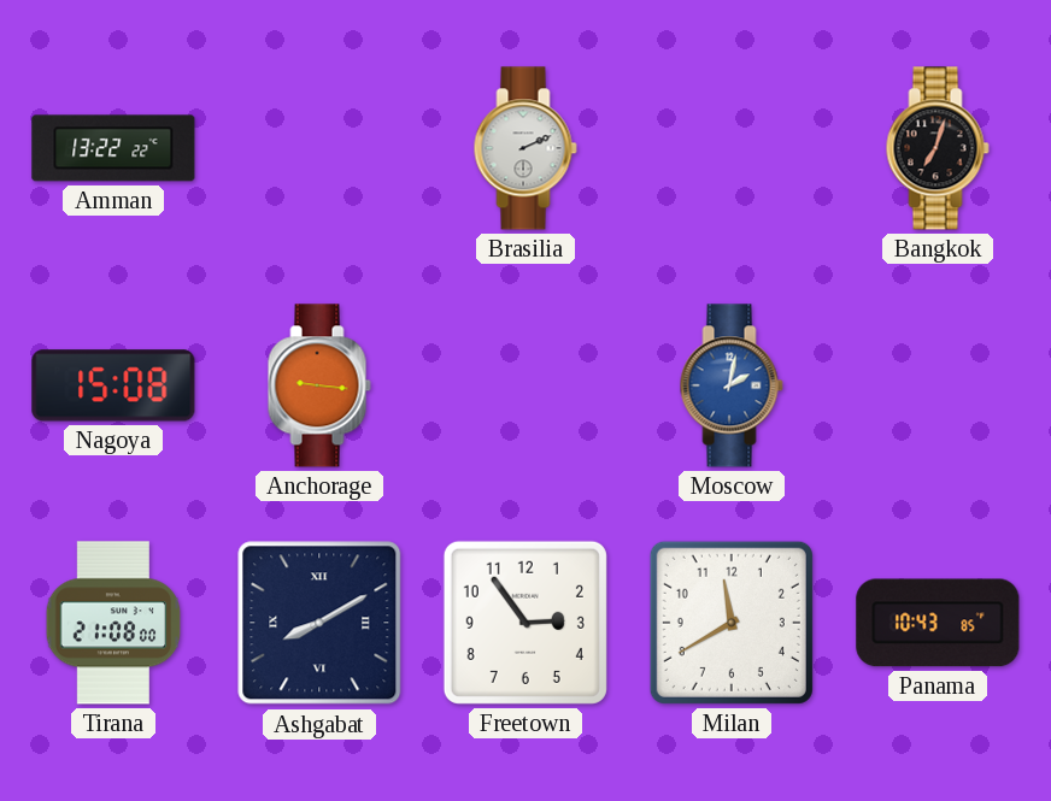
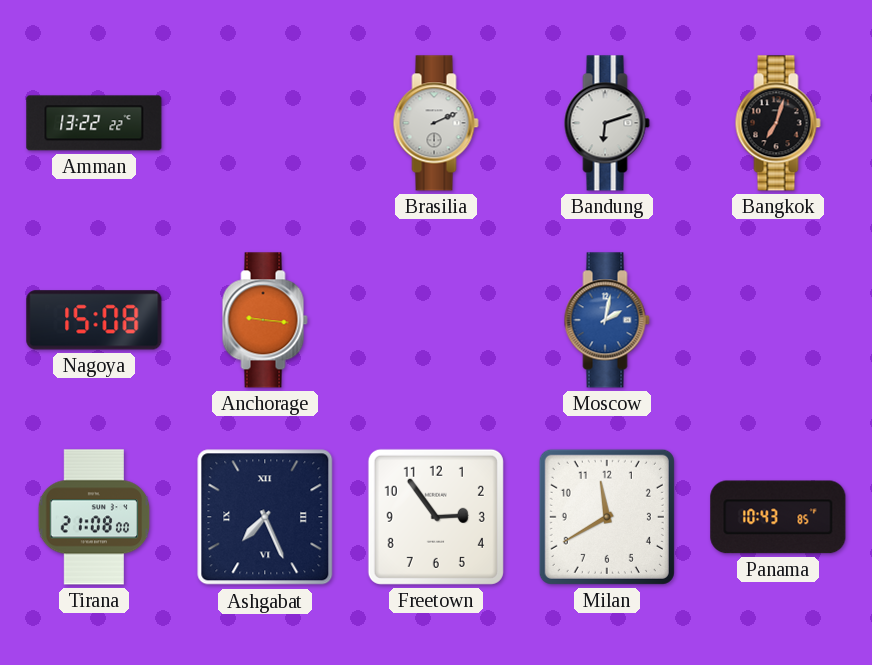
Bandung: none -> 6:12
Ashgabat: 8:10 -> 7:26
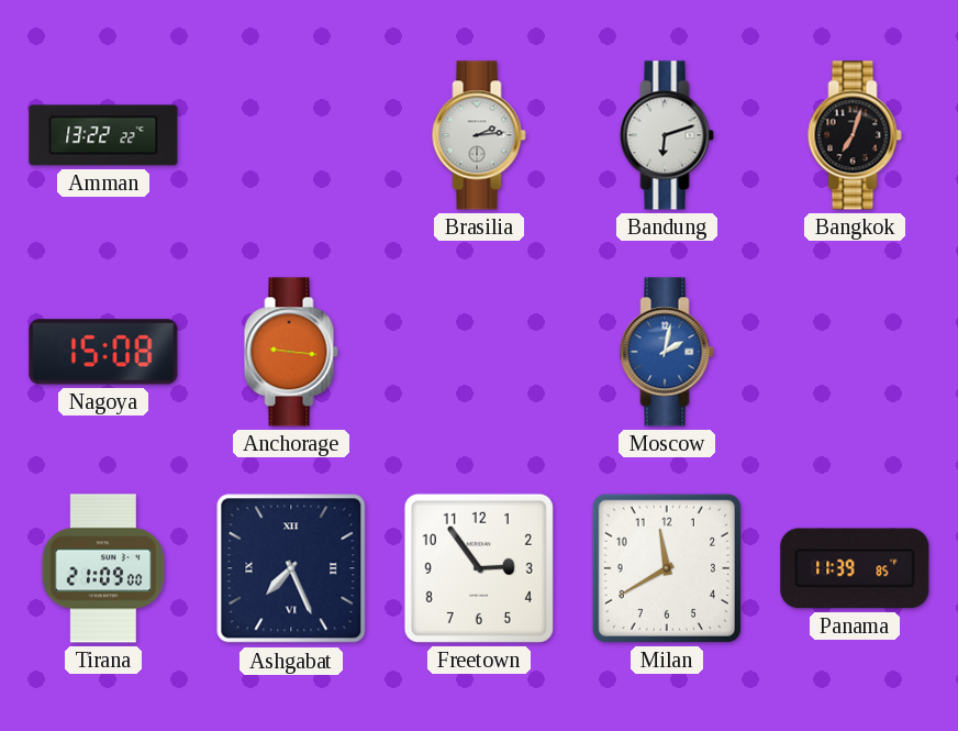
Brasilia: 2:11 -> 2:14
Tirana: 21:08 -> 21:09
Panama: 10:43 -> 11:39
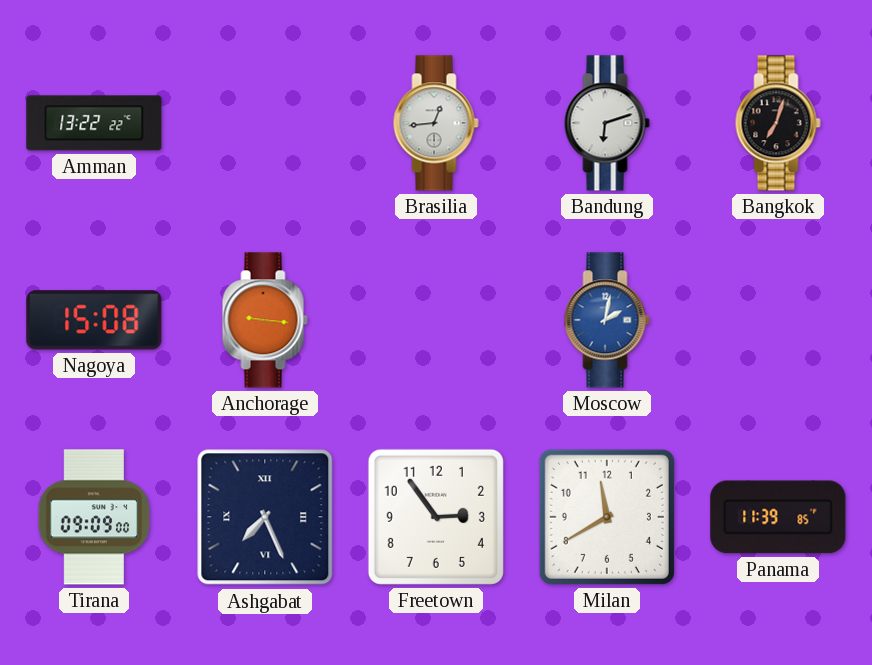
Brasilia: 2:14 -> 12:44
Tirana: 21:09 -> 09:09
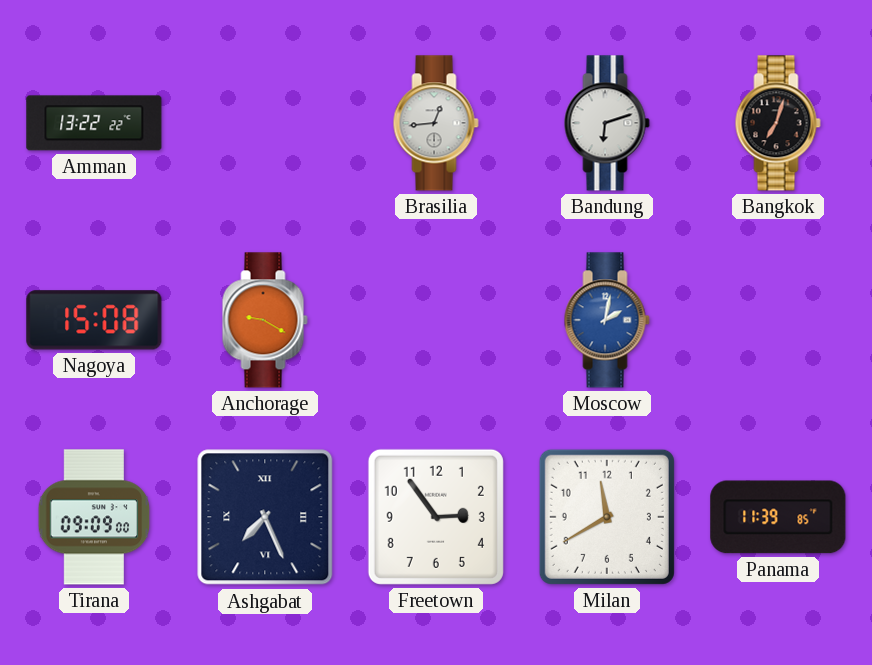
Anchorage: 9:16 -> 9:20
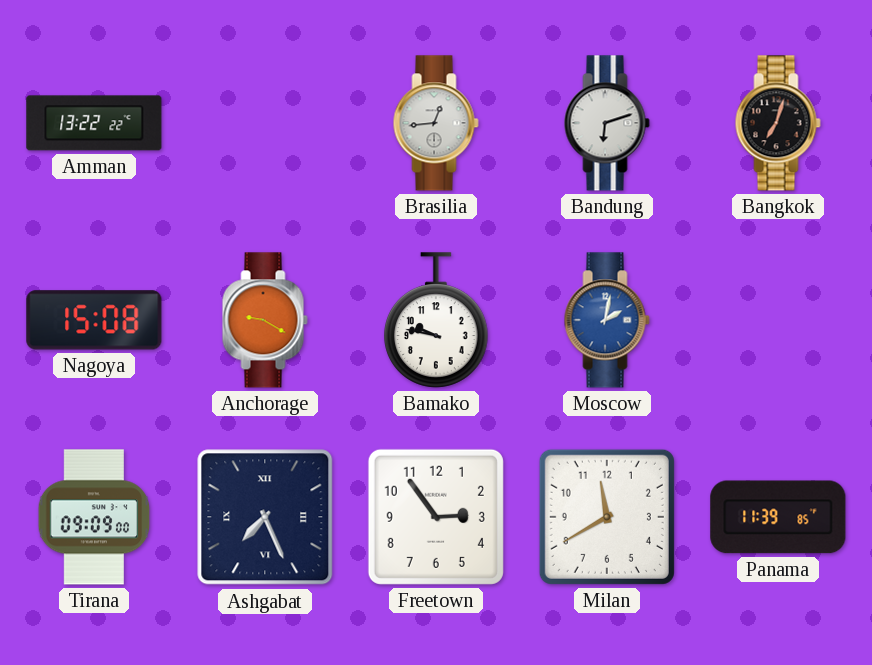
Bamako: none -> 9:47
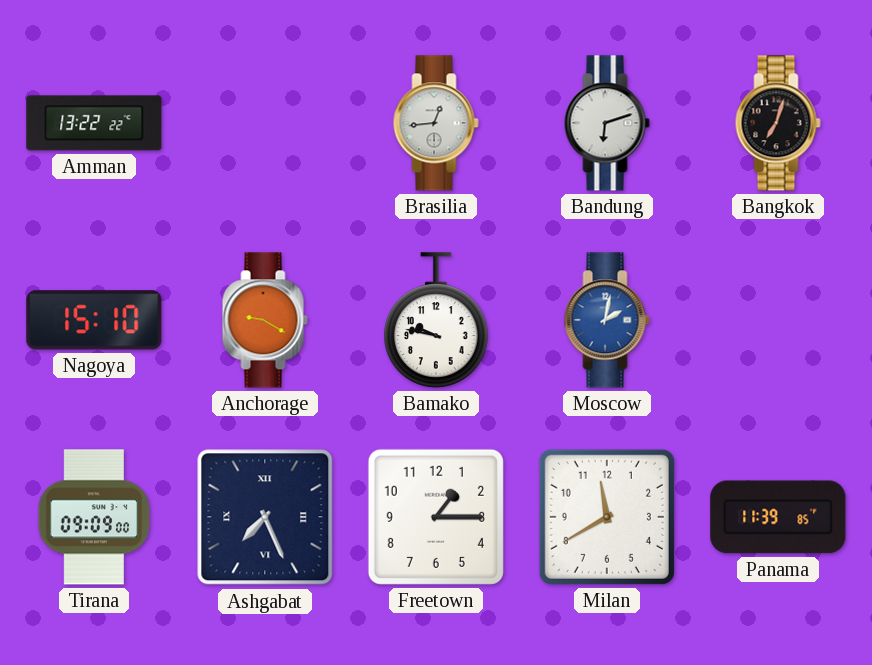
Nagoya: 15:08 -> 15:10
Freetown: 2:54 -> 1:15
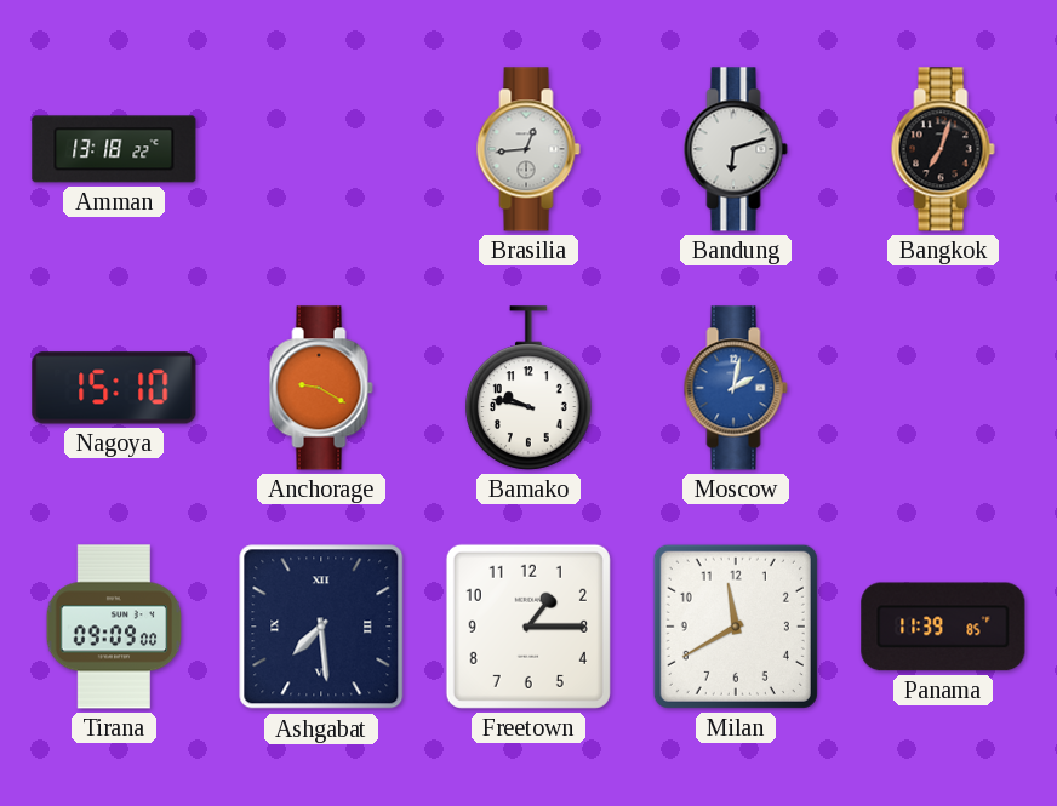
Amman: 13:22 -> 13:18
Ashgabat: 7:26 -> 7:29
